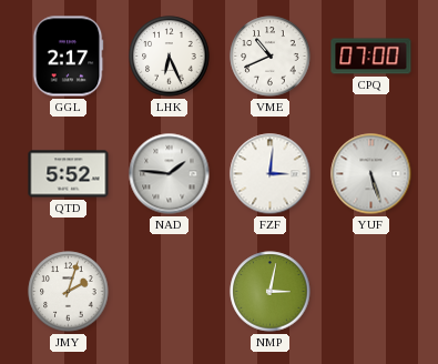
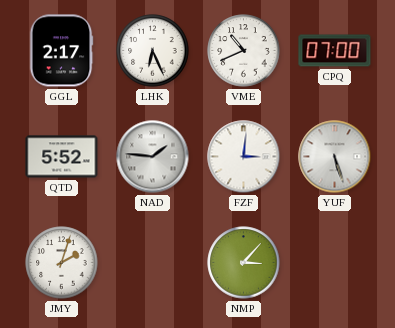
NMP: 3:02 -> 3:07
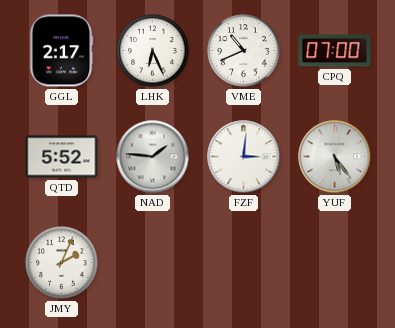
YUF: 5:27 -> 5:24
JMY: 2:03 -> 2:04
NMP: 3:07 -> none
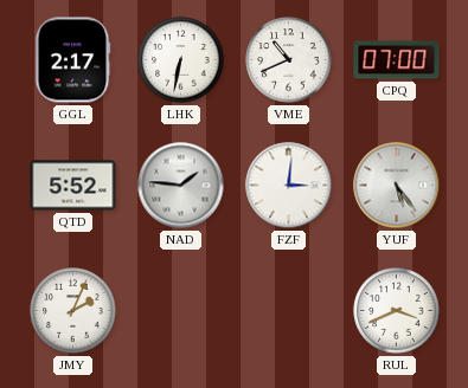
LHK: 6:26 -> 6:32
RUL: none -> 3:41
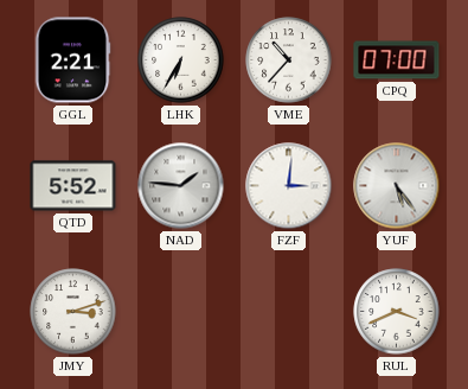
GGL: 2:17 -> 2:21
LHK: 6:32 -> 6:35
VME: 10:41 -> 10:37
JMY: 2:04 -> 3:12
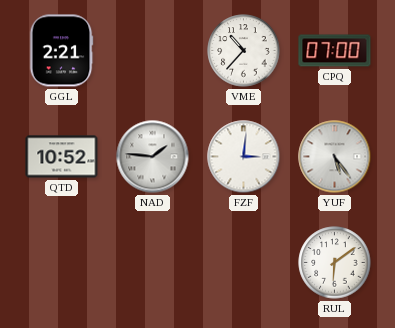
LHK: 6:35 -> none
QTD: 5:52 -> 10:52
JMY: 3:12 -> none
RUL: 3:41 -> 6:09
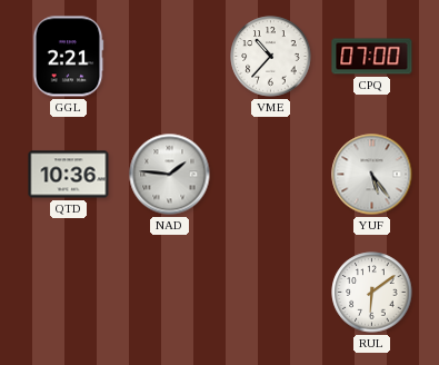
QTD: 10:52 -> 10:36
FZF: 3:01 -> none
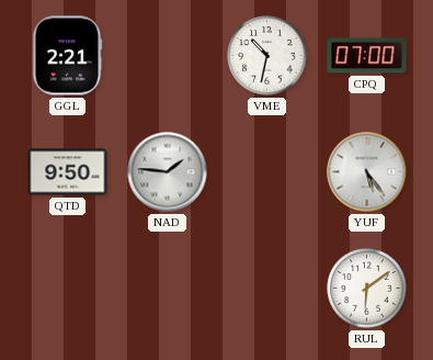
VME: 10:37 -> 10:32
QTD: 10:36 -> 9:50
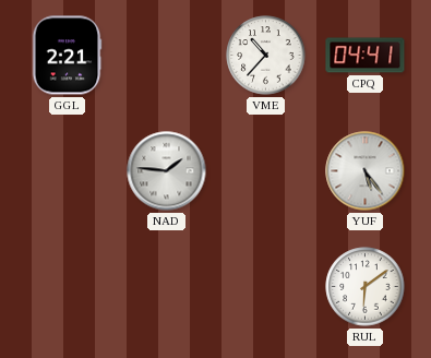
VME: 10:32 -> 10:37
CPQ: 07:00 -> 04:41
QTD: 9:50 -> none
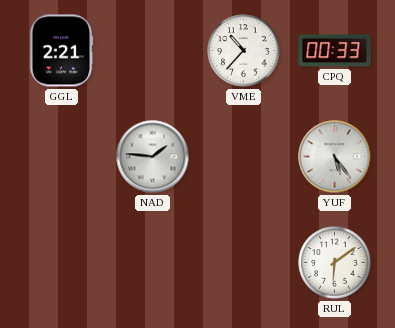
CPQ: 04:41 -> 00:33
